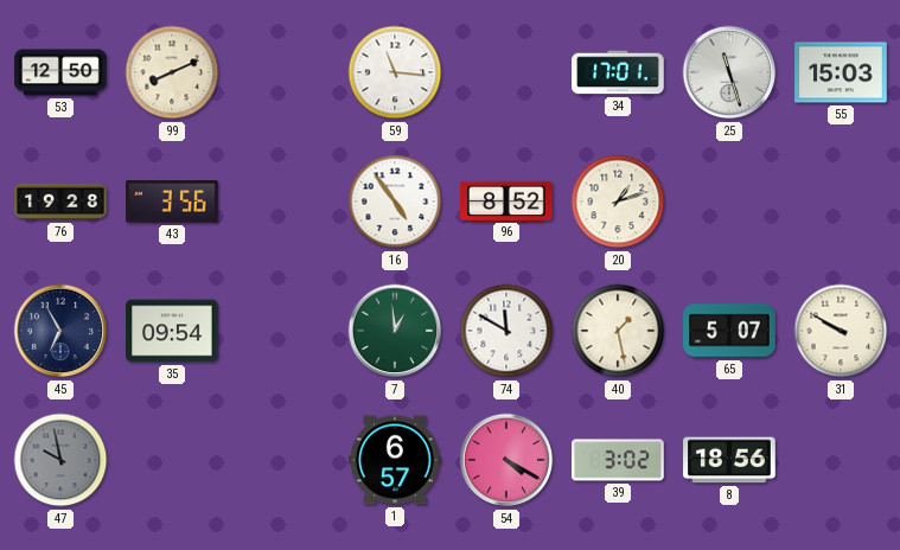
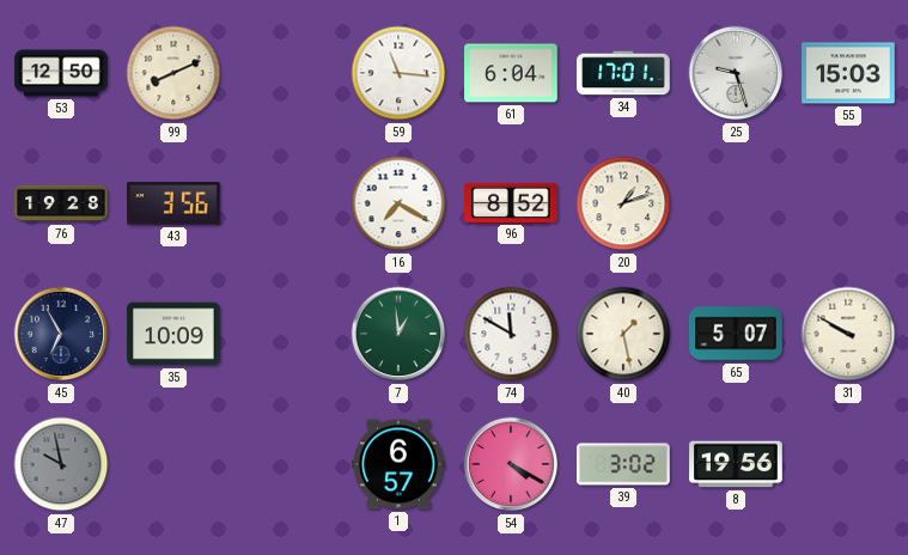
61: none -> 6:04
25: 11:27 -> 9:27
16: 4:54 -> 7:20
35: 09:54 -> 10:09
8: 18:56 -> 19:56
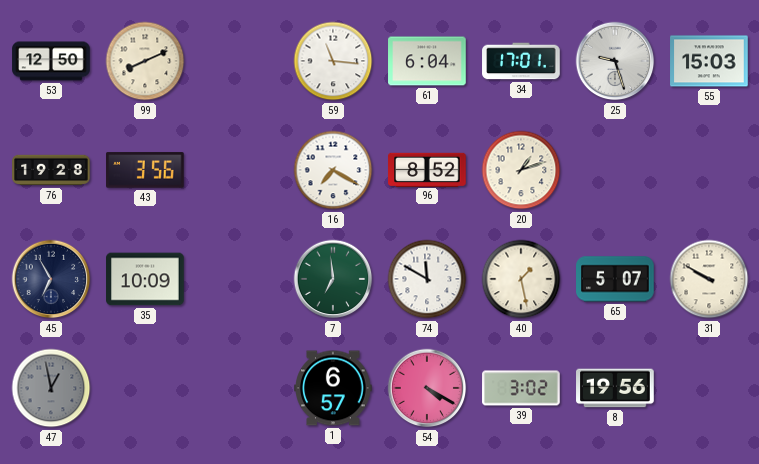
7: 12:59 -> 6:59
47: 9:58 -> 12:58
